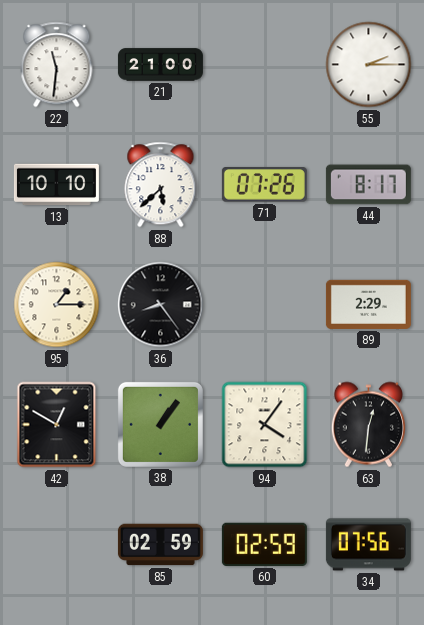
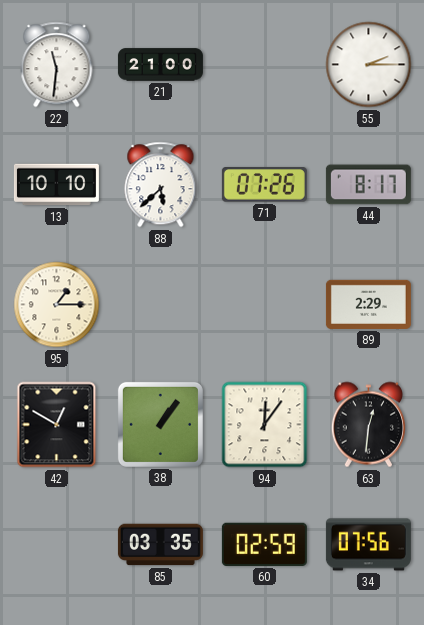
36: 8:24 -> none
94: 4:06 -> 12:06
85: 02:59 -> 03:35
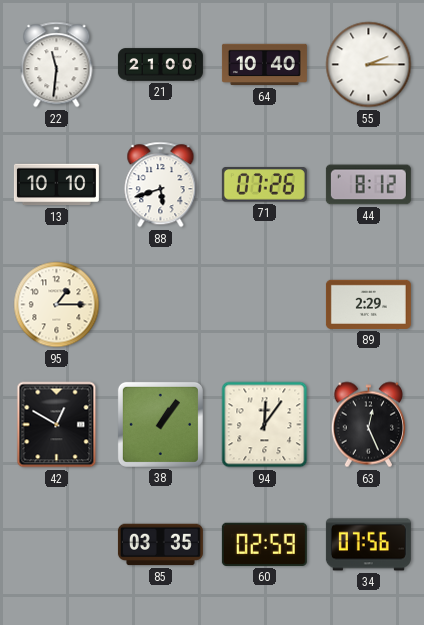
64: none -> 10:40
88: 5:38 -> 5:42
44: 8:17 -> 8:12
63: 12:31 -> 12:26
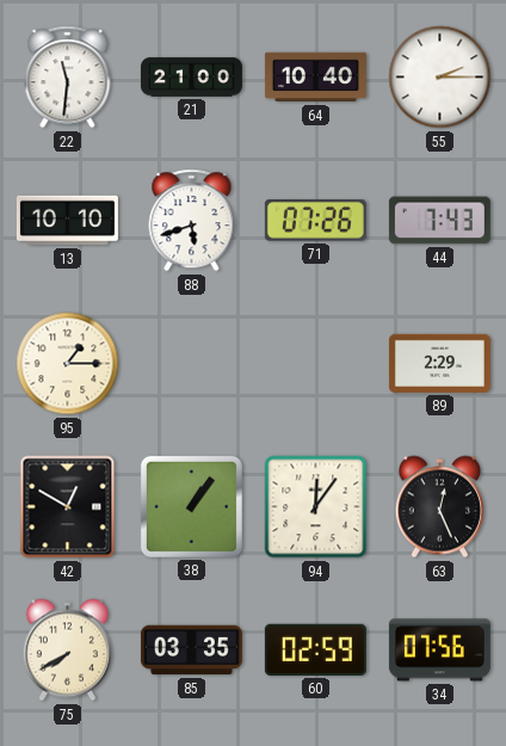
44: 8:12 -> 7:43
75: none -> 7:40
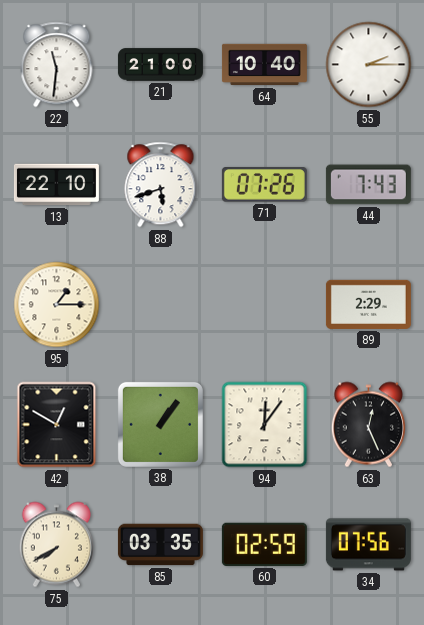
13: 10:10 -> 22:10
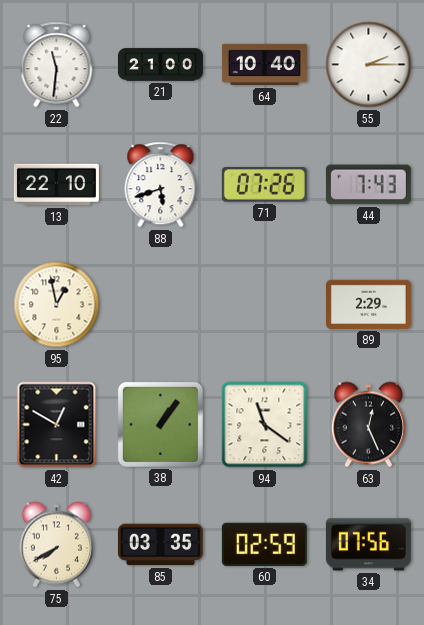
95: 1:15 -> 12:58
94: 12:06 -> 11:21
